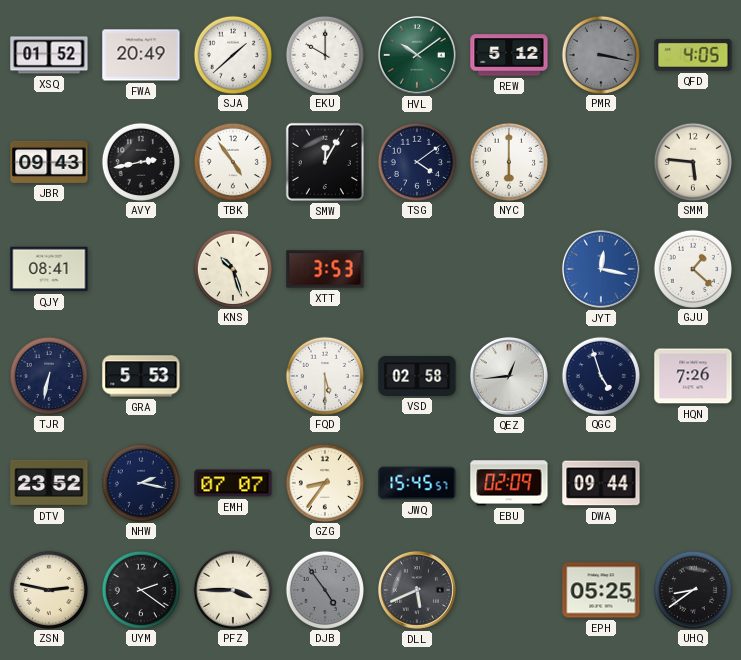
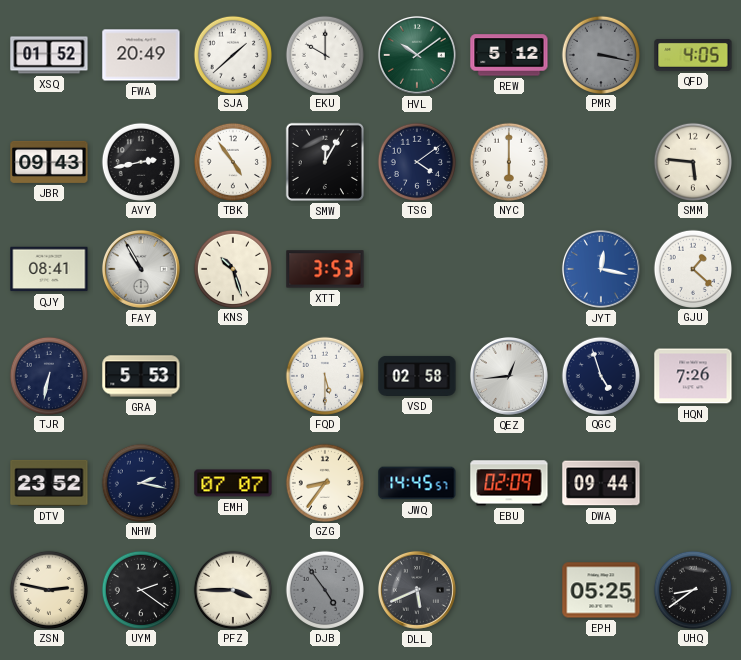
FAY: none -> 10:55
JWQ: 15:45 -> 14:45
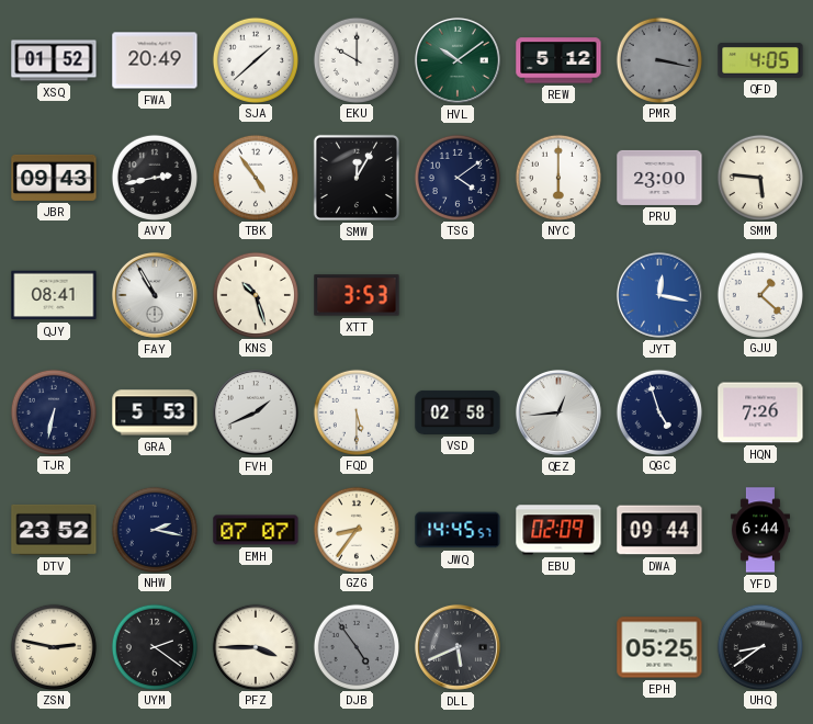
PRU: none -> 23:00
FVH: none -> 1:41
YFD: none -> 6:44
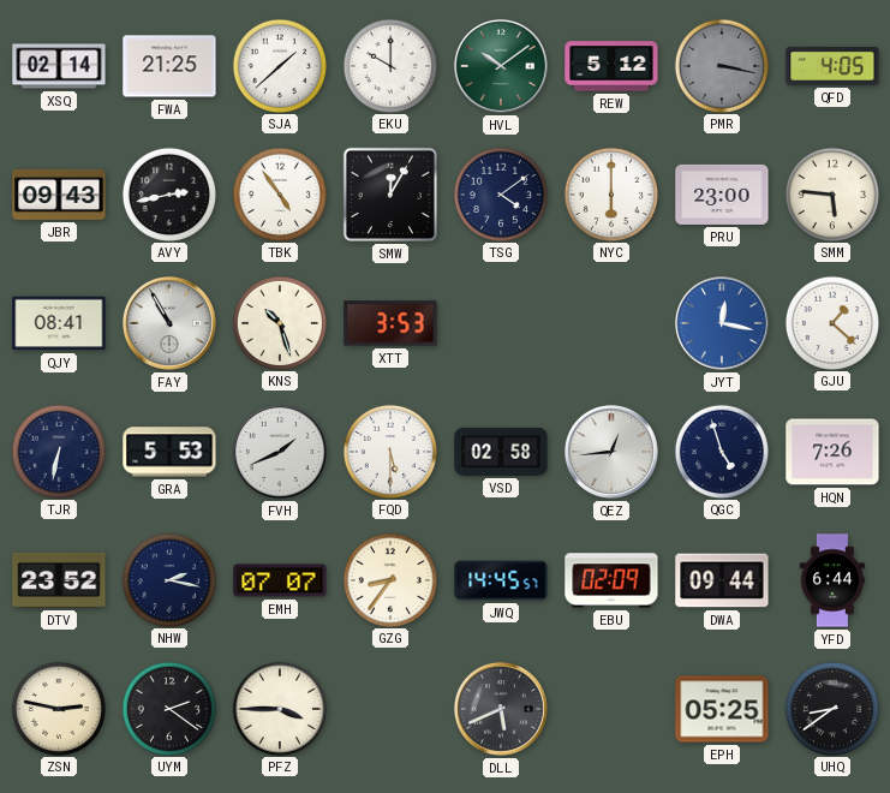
XSQ: 01:52 -> 02:14
FWA: 20:49 -> 21:25
DJB: 4:54 -> none
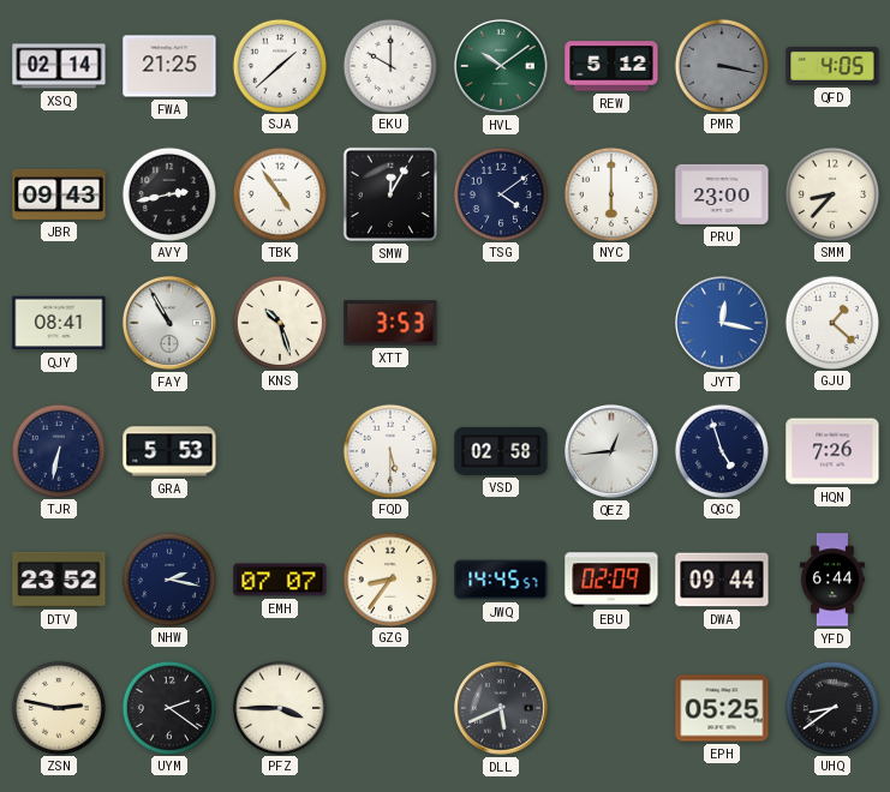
SMM: 5:46 -> 8:37
FVH: 1:41 -> none
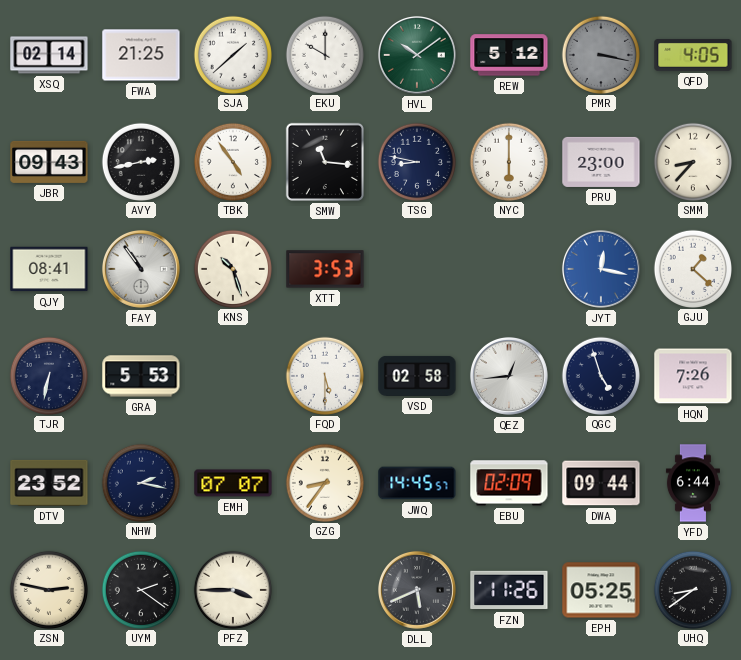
SMW: 12:05 -> 11:16
TSG: 4:09 -> 8:47
FAY: 10:55 -> 10:54
FZN: none -> 11:26
